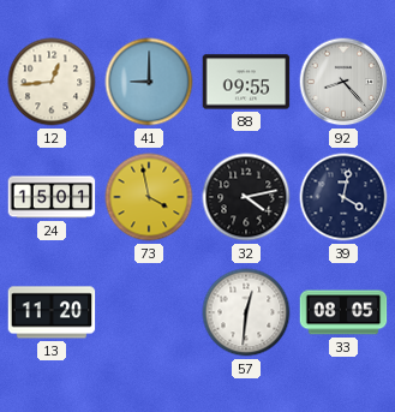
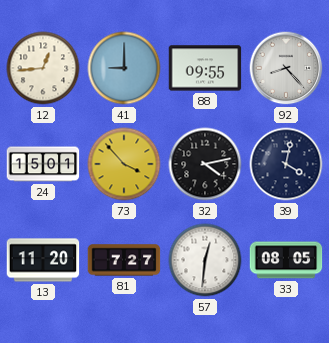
73: 3:58 -> 3:53
81: none -> 7:27
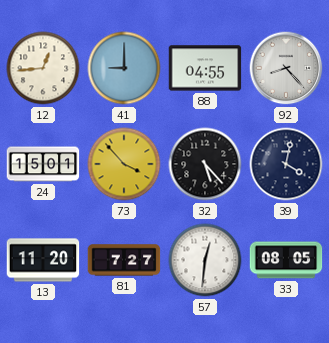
88: 09:55 -> 04:55
32: 4:13 -> 5:23
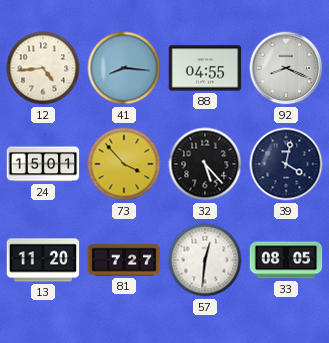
12: 12:44 -> 4:44
41: 9:00 -> 8:16
92: 8:23 -> 8:19
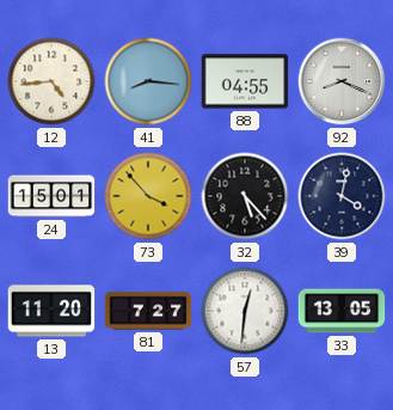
33: 08:05 -> 13:05
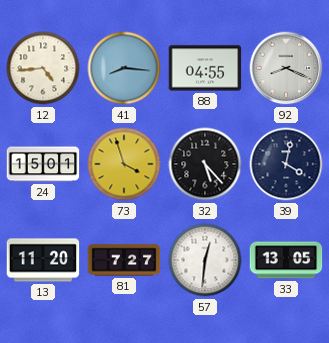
73: 3:53 -> 3:57
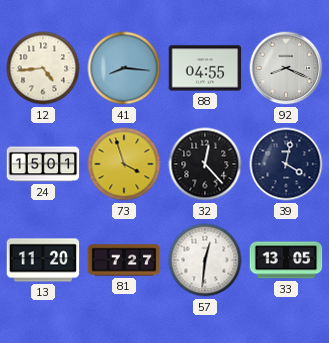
32: 5:23 -> 12:23
